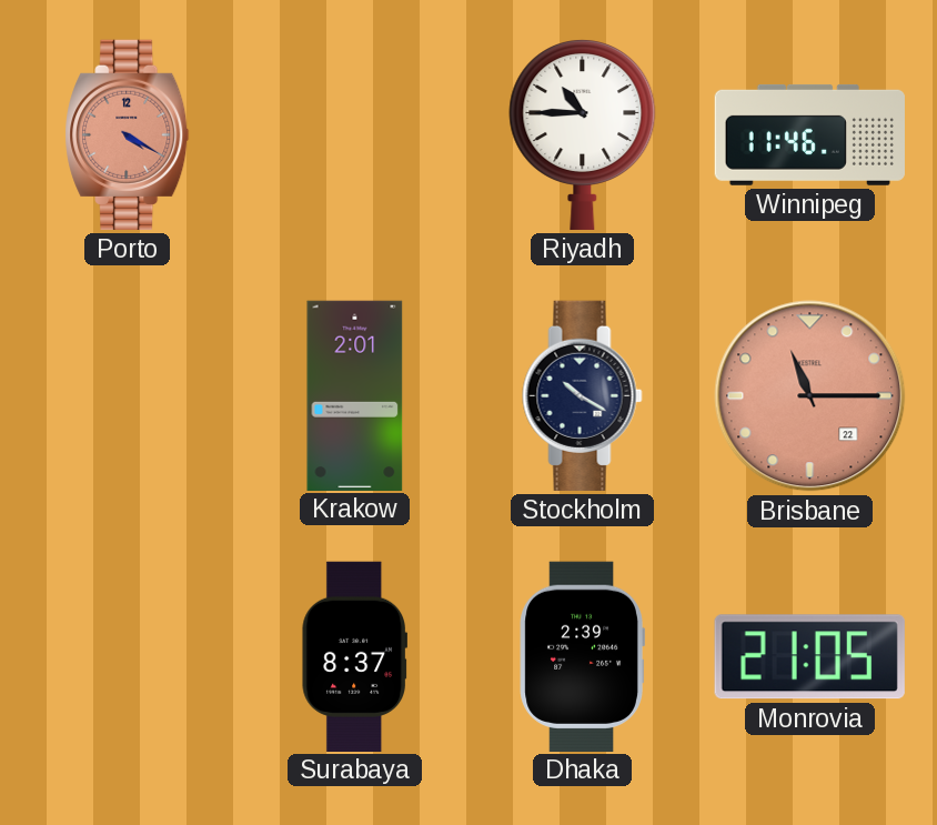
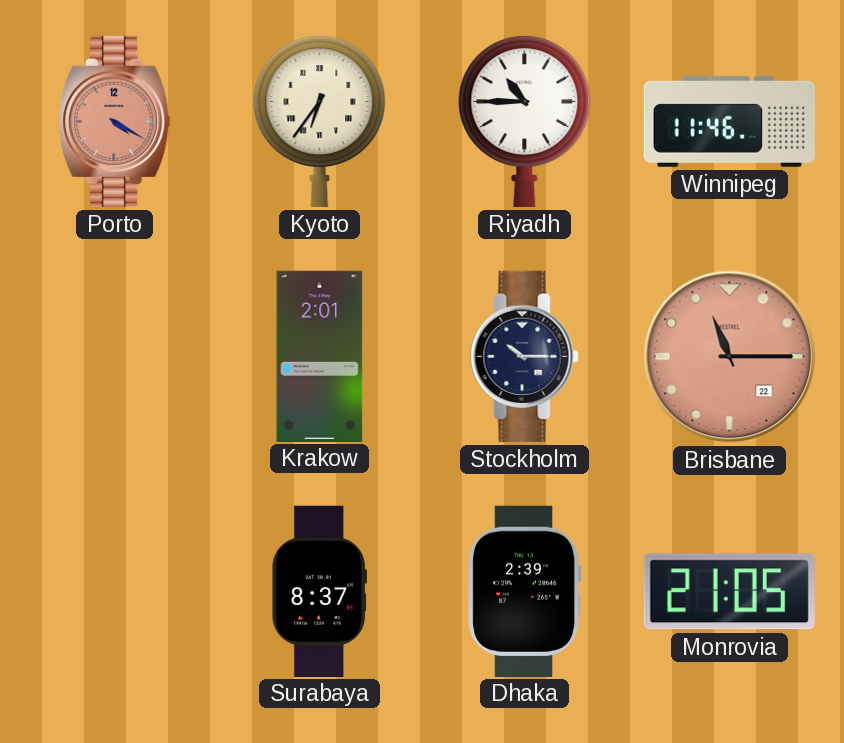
Kyoto: none -> 6:36
Stockholm: 10:20 -> 10:15
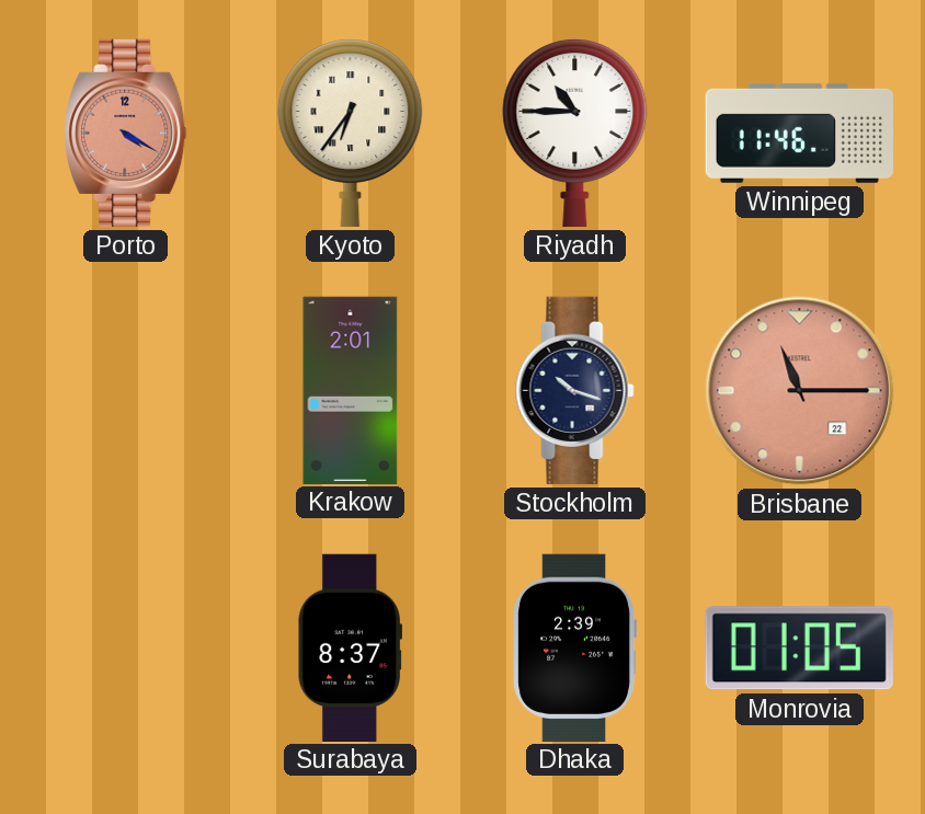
Stockholm: 10:15 -> 10:18
Monrovia: 21:05 -> 01:05
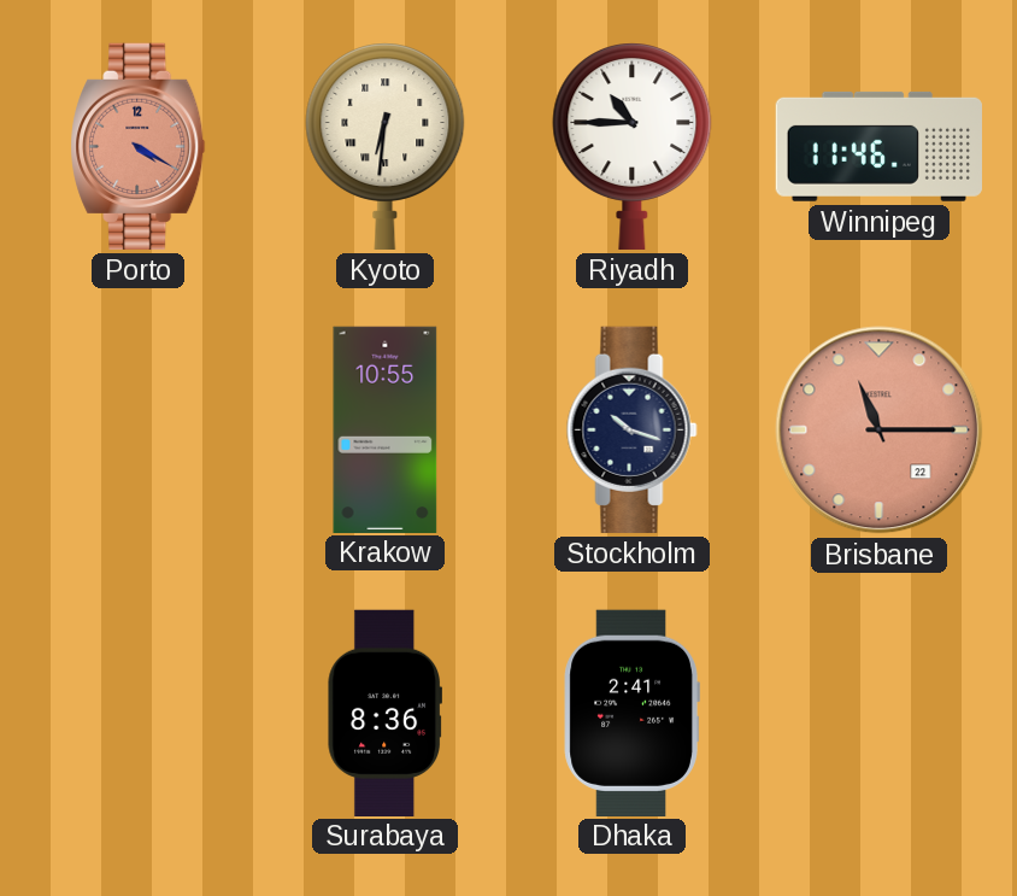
Kyoto: 6:36 -> 6:31
Krakow: 2:01 -> 10:55
Surabaya: 8:37 -> 8:36
Dhaka: 2:39 -> 2:41
Monrovia: 01:05 -> none
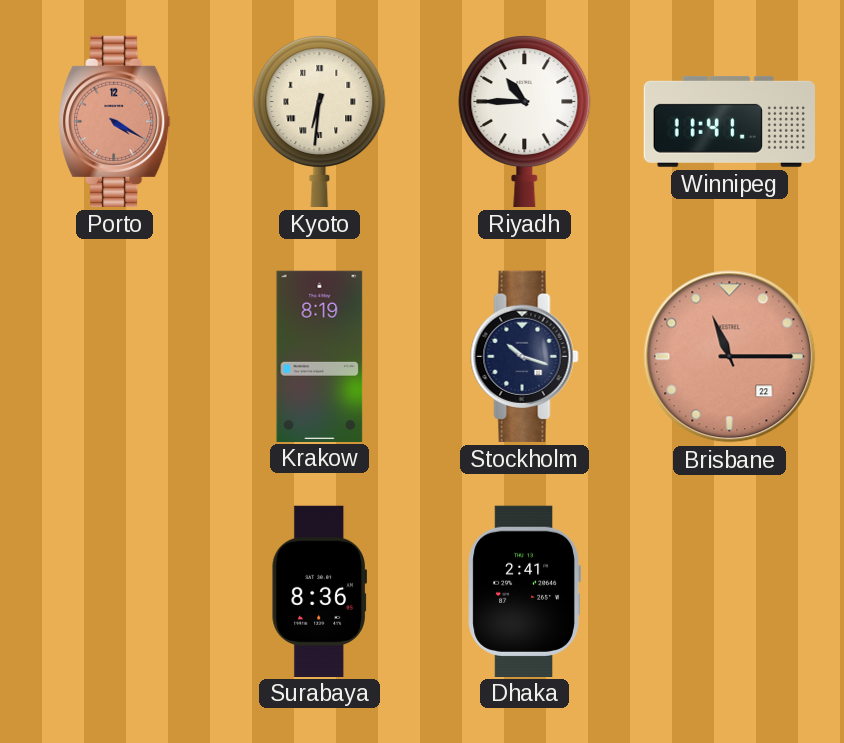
Winnipeg: 11:46 -> 11:41
Krakow: 10:55 -> 8:19
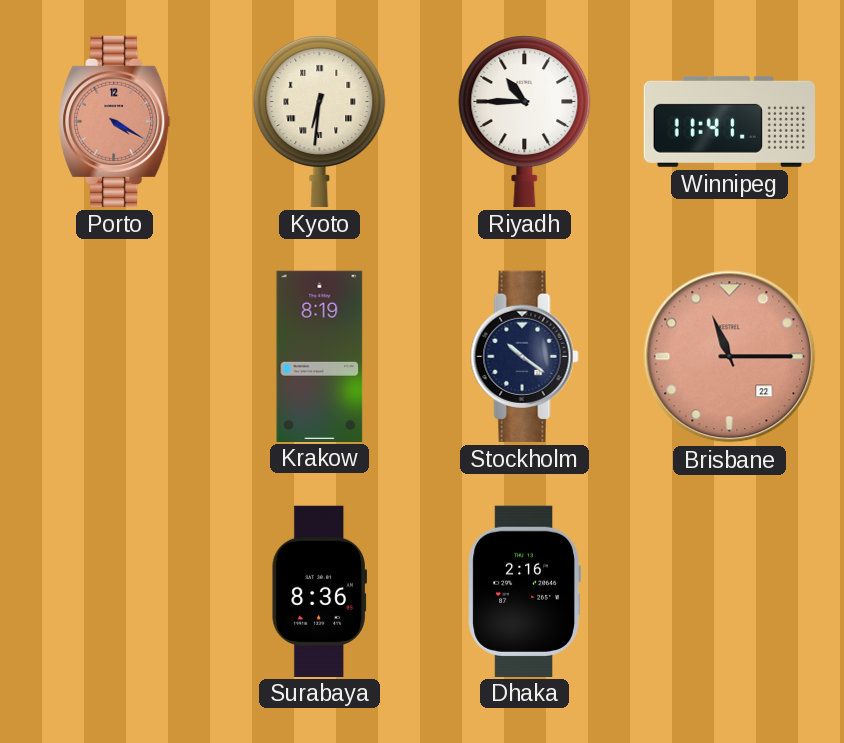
Stockholm: 10:18 -> 10:21
Dhaka: 2:41 -> 2:16
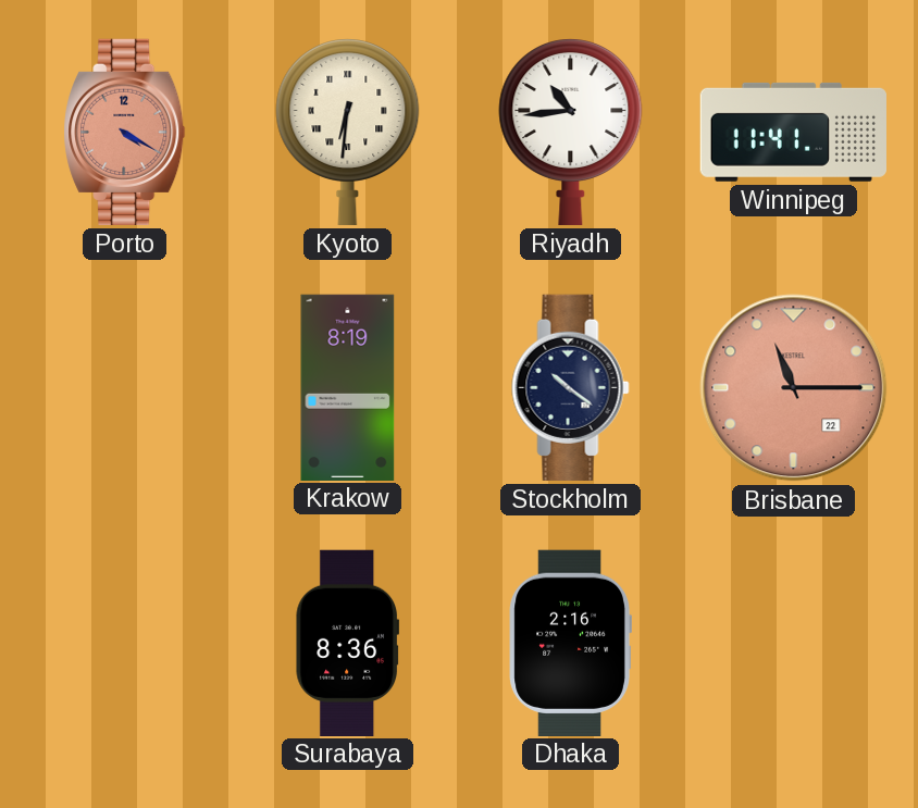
Riyadh: 10:45 -> 10:44
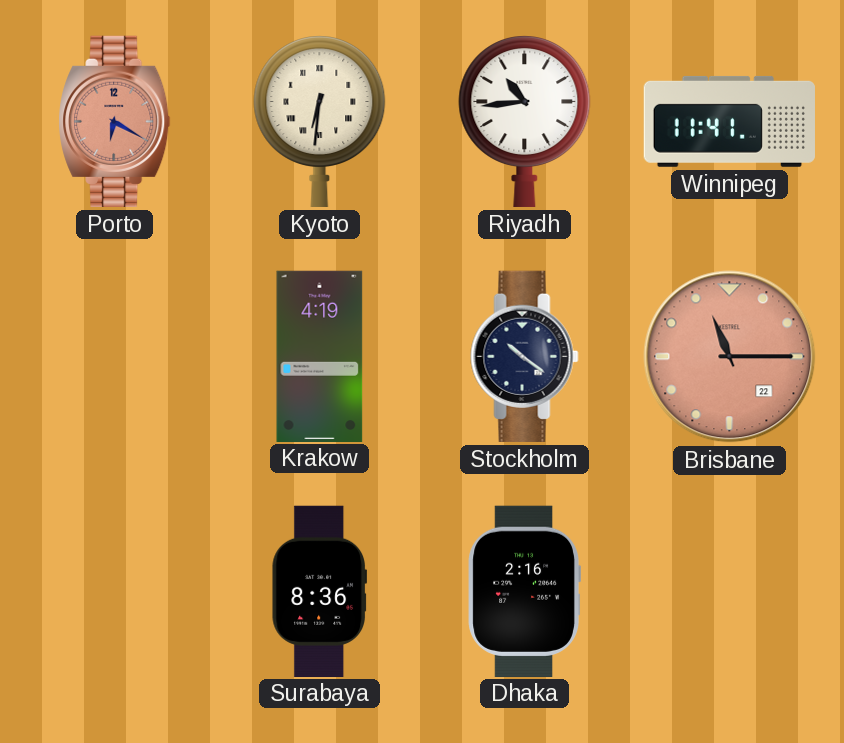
Porto: 4:20 -> 6:20
Krakow: 8:19 -> 4:19
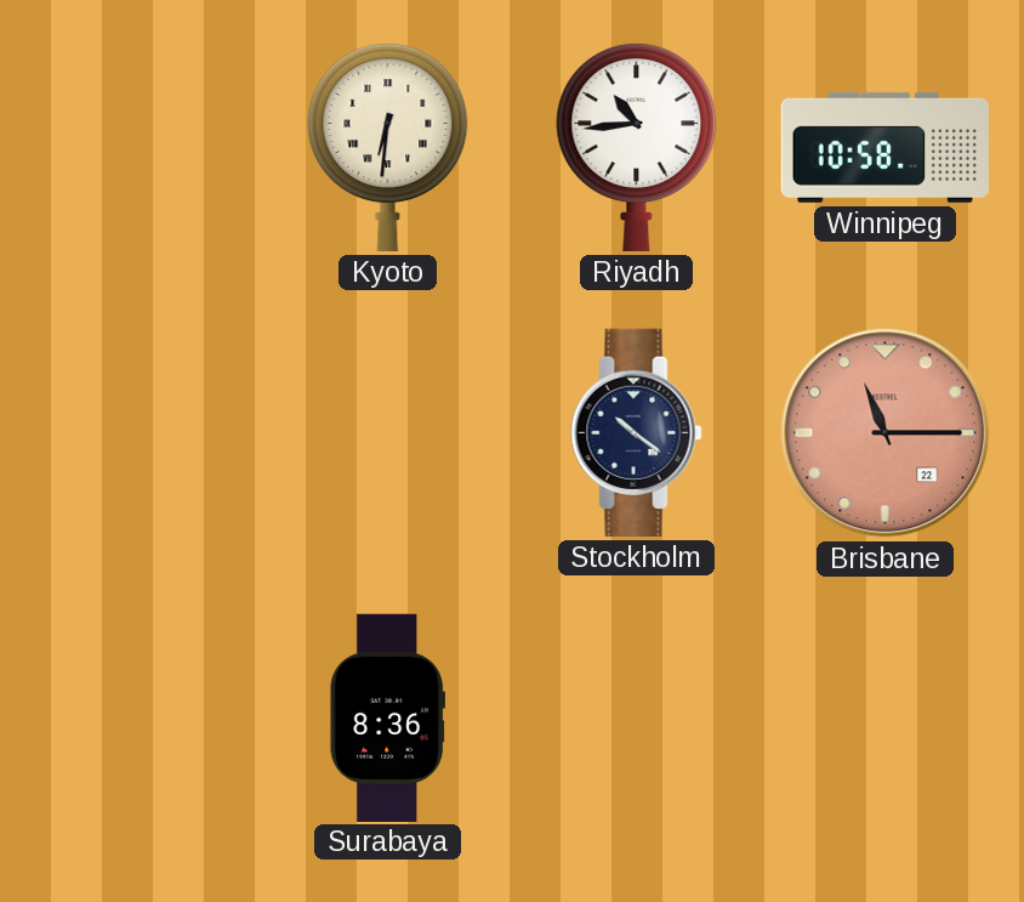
Porto: 6:20 -> none
Winnipeg: 11:41 -> 10:58
Krakow: 4:19 -> none
Dhaka: 2:16 -> none
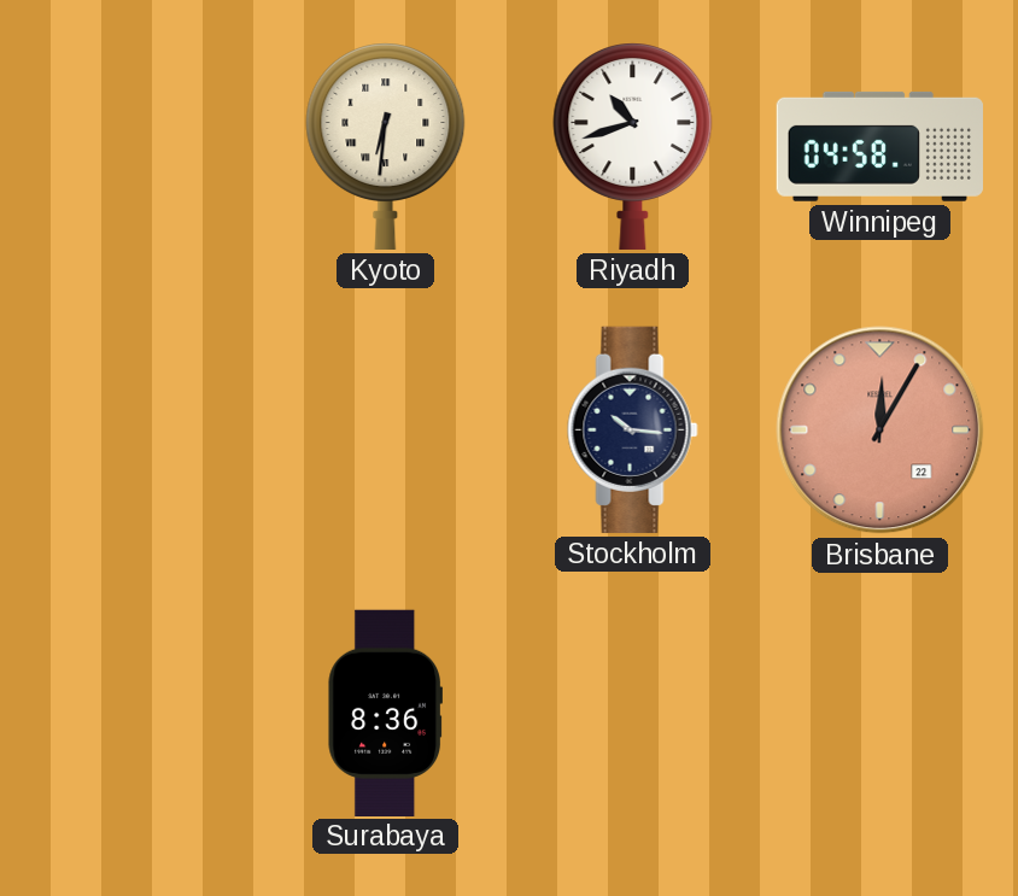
Riyadh: 10:44 -> 10:42
Winnipeg: 10:58 -> 04:58
Stockholm: 10:21 -> 10:16
Brisbane: 11:15 -> 12:05
